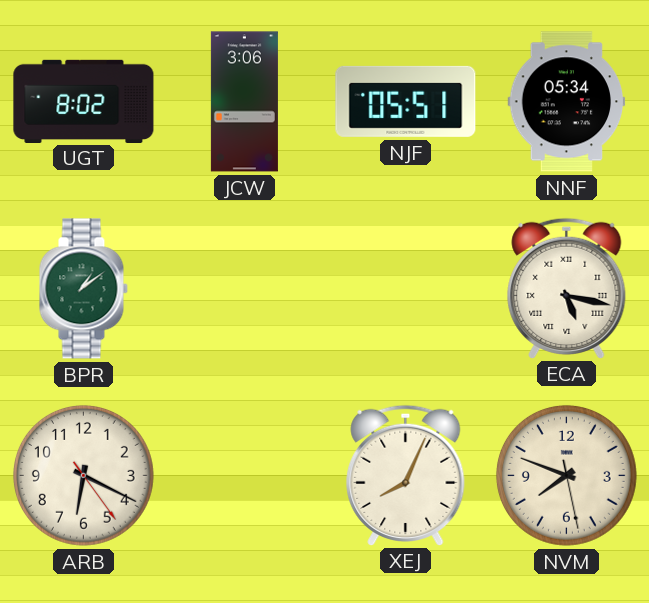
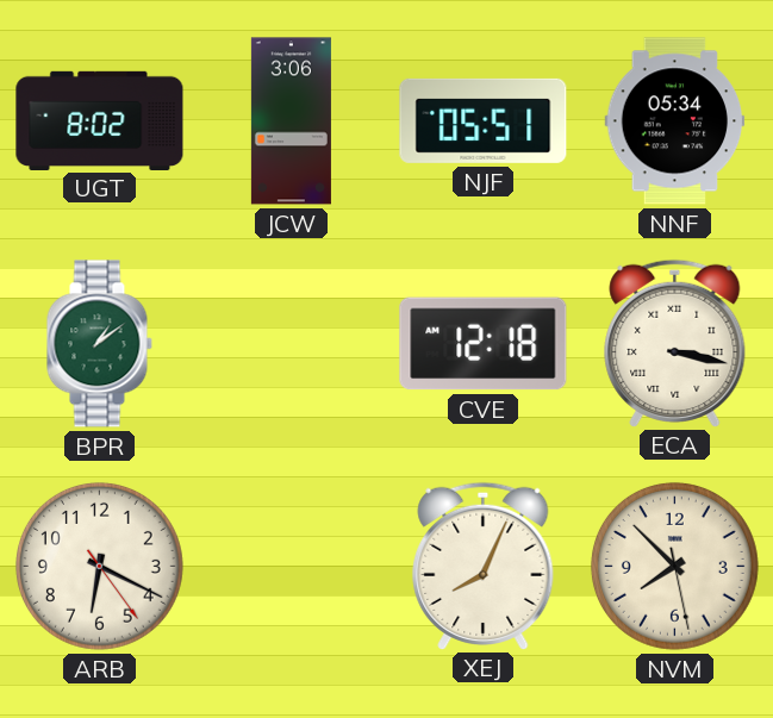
CVE: none -> 12:18
ECA: 5:17 -> 3:17
NVM: 7:48 -> 7:52
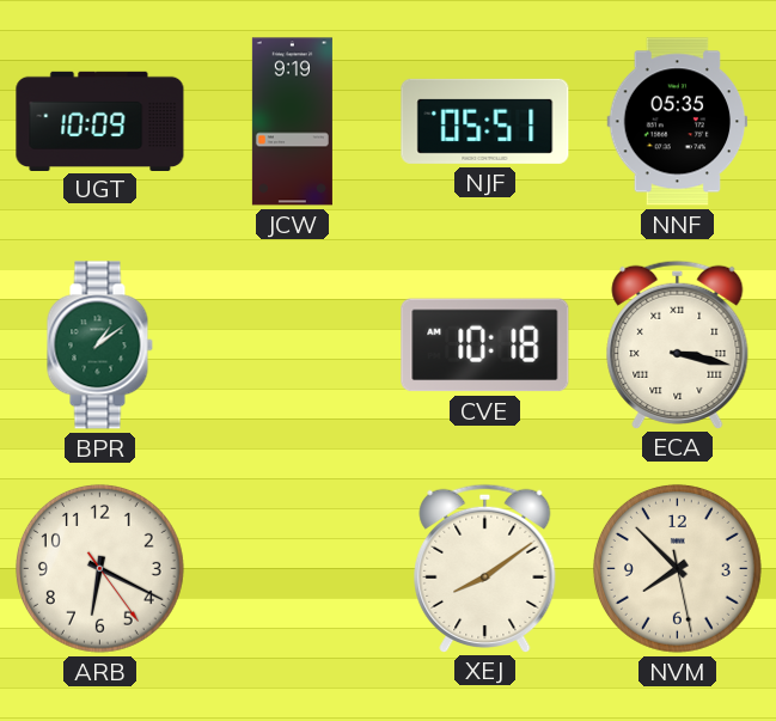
UGT: 8:02 -> 10:09
JCW: 3:06 -> 9:19
NNF: 05:34 -> 05:35
CVE: 12:18 -> 10:18
XEJ: 8:04 -> 8:09
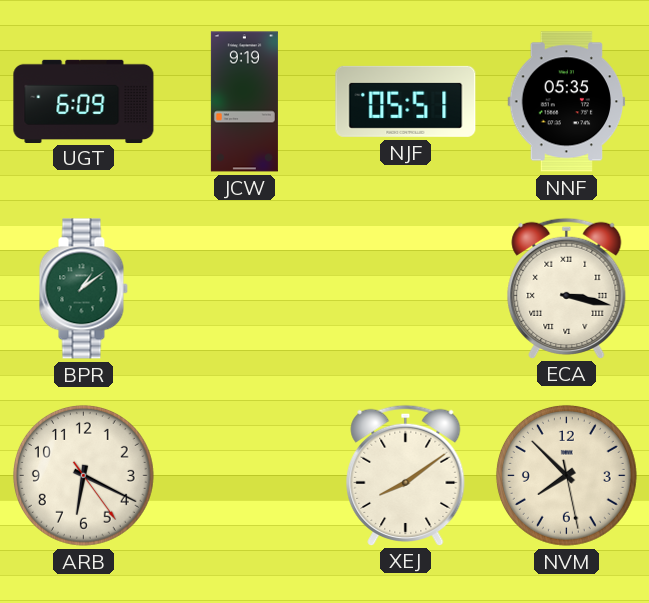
UGT: 10:09 -> 6:09
CVE: 10:18 -> none
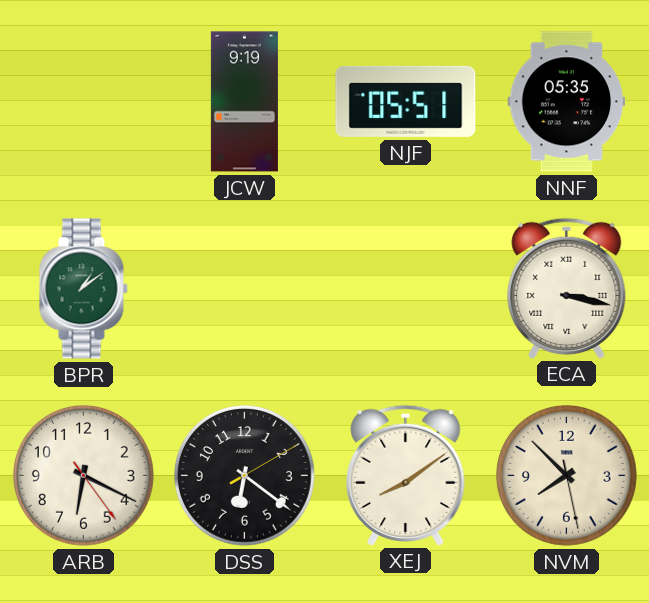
UGT: 6:09 -> none
DSS: none -> 6:21
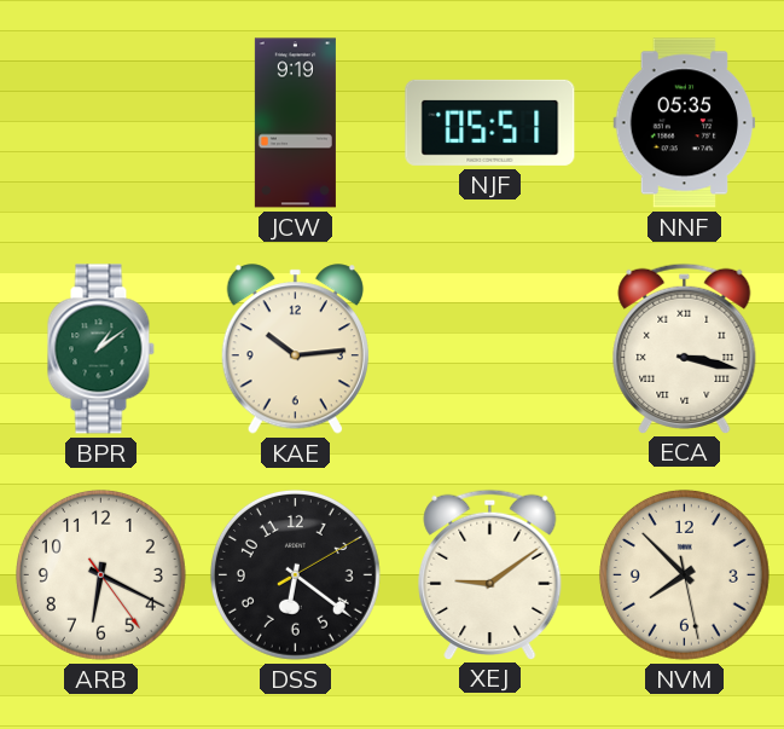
KAE: none -> 10:14
XEJ: 8:09 -> 9:09
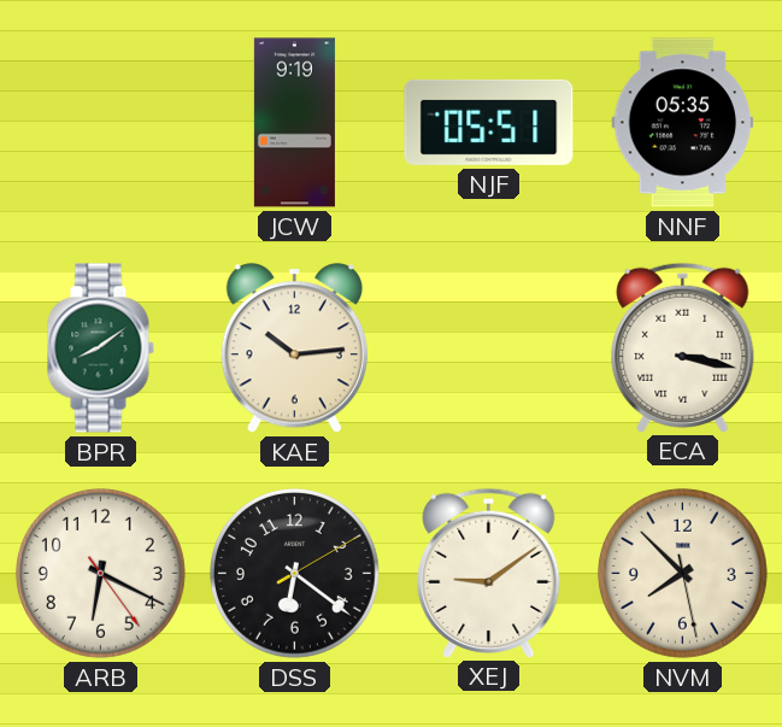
BPR: 1:09 -> 8:09
